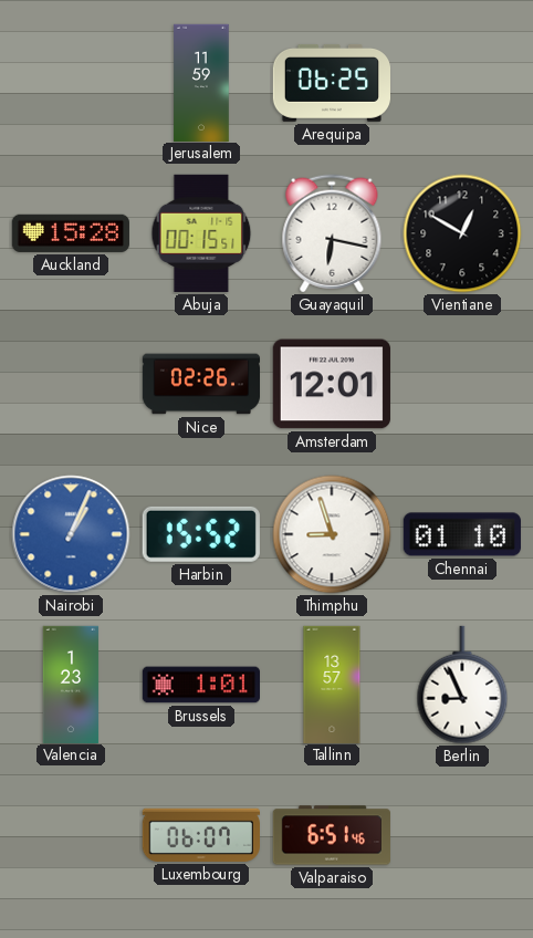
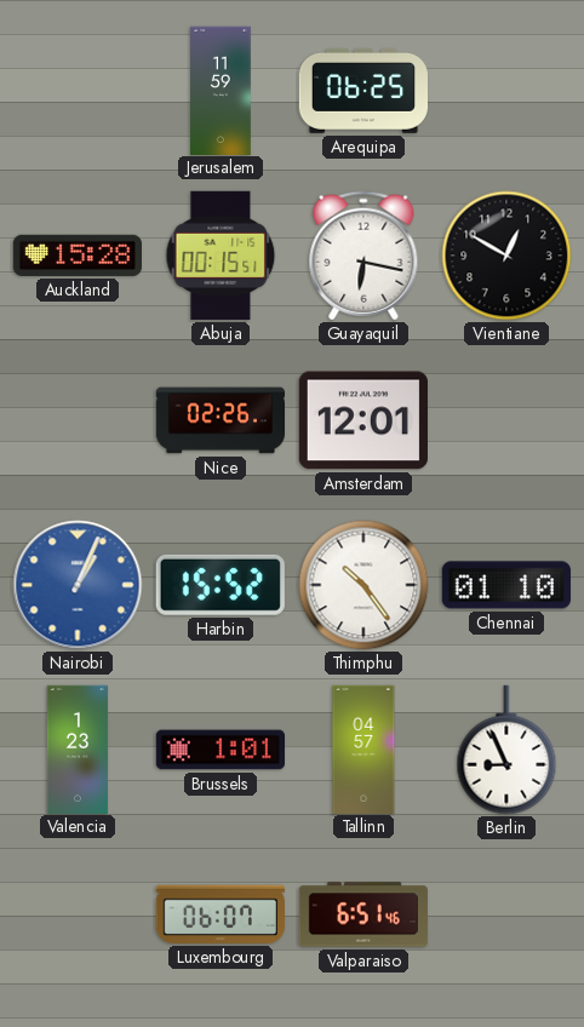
Thimphu: 8:57 -> 10:24
Tallinn: 13:57 -> 04:57
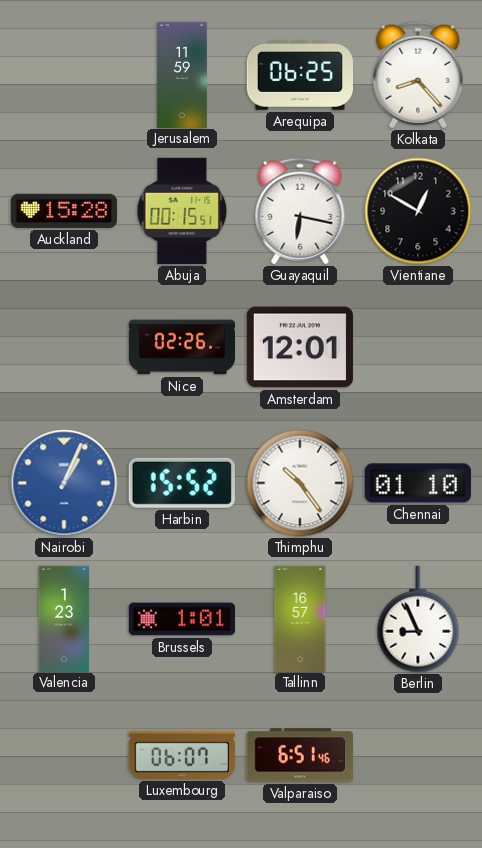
Kolkata: none -> 8:23
Tallinn: 04:57 -> 16:57
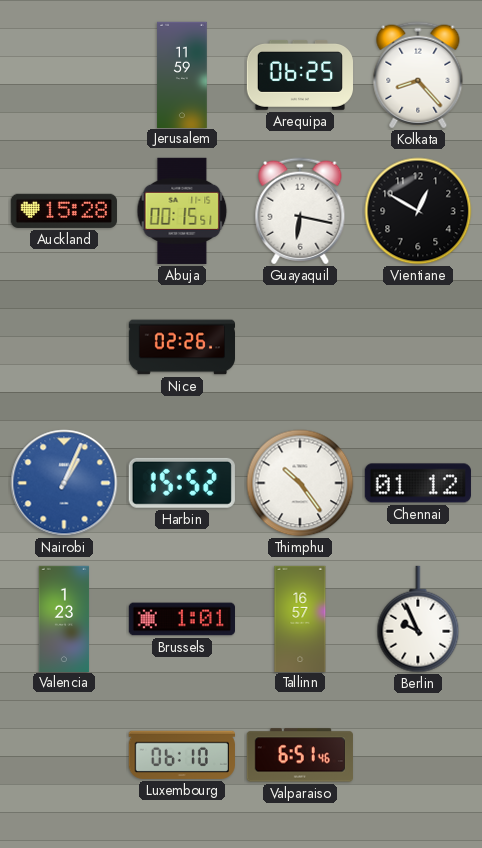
Amsterdam: 12:01 -> none
Chennai: 01:10 -> 01:12
Berlin: 8:56 -> 9:56
Luxembourg: 06:07 -> 06:10
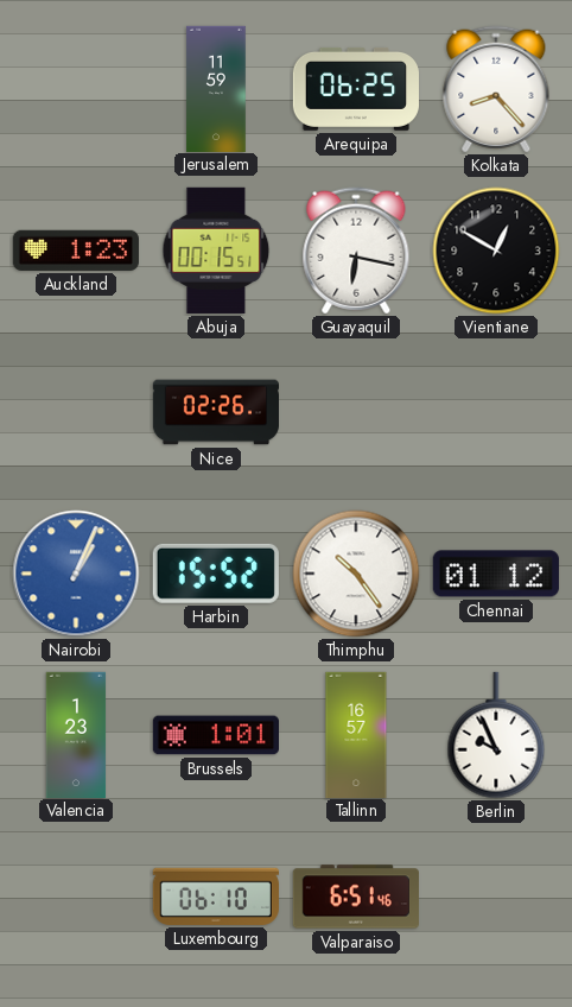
Auckland: 15:28 -> 1:23
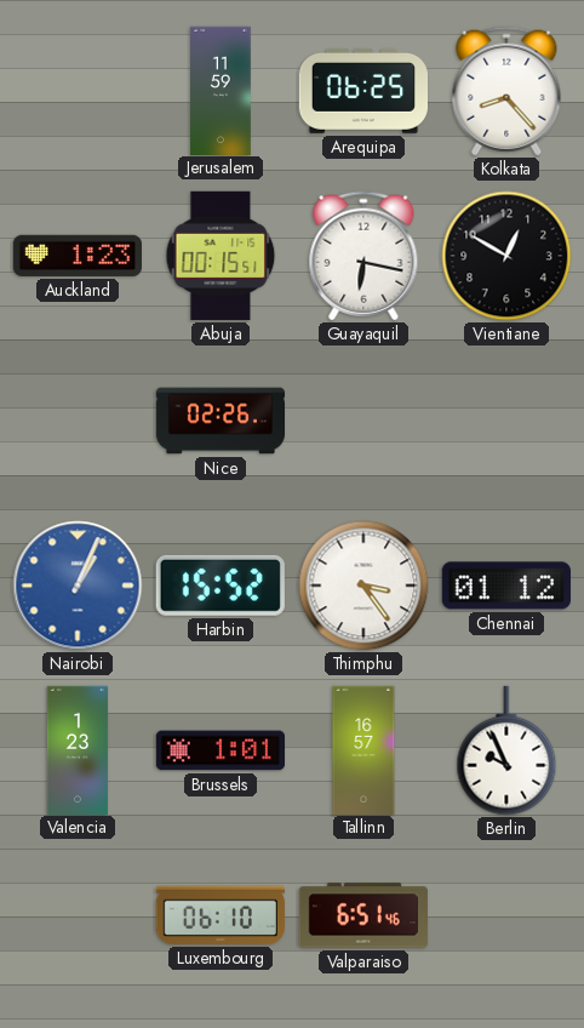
Thimphu: 10:24 -> 3:24
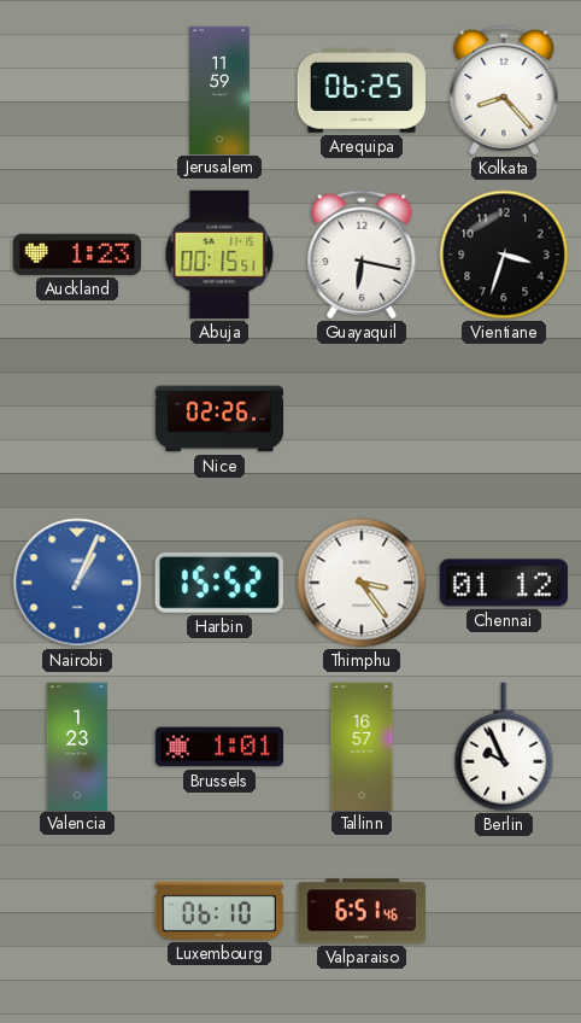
Vientiane: 12:50 -> 3:33
